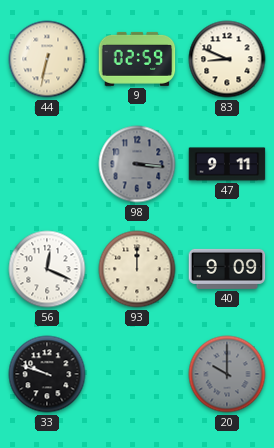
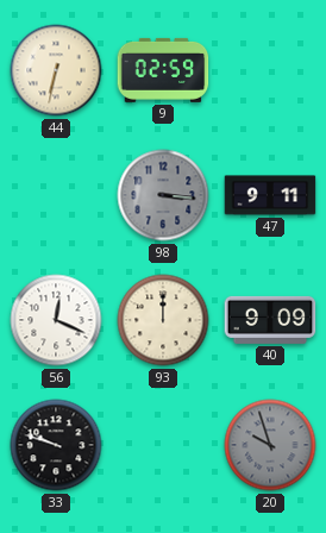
83: 8:49 -> none
20: 10:00 -> 9:57
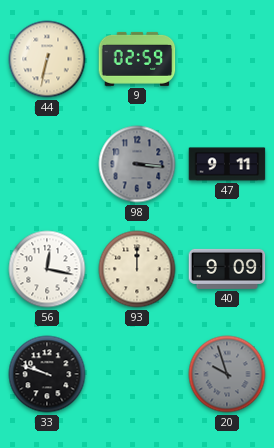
56: 12:19 -> 12:17
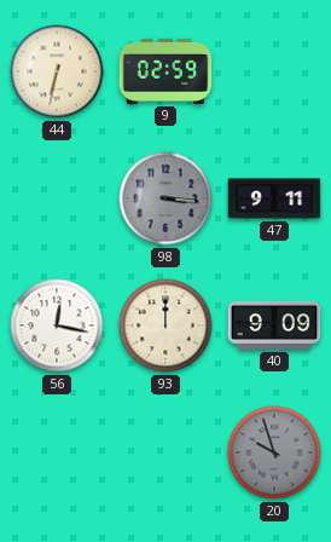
33: 9:48 -> none
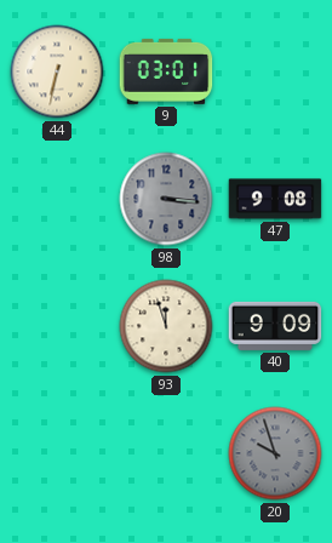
9: 02:59 -> 03:01
47: 9:11 -> 9:08
56: 12:17 -> none
93: 12:00 -> 11:57
